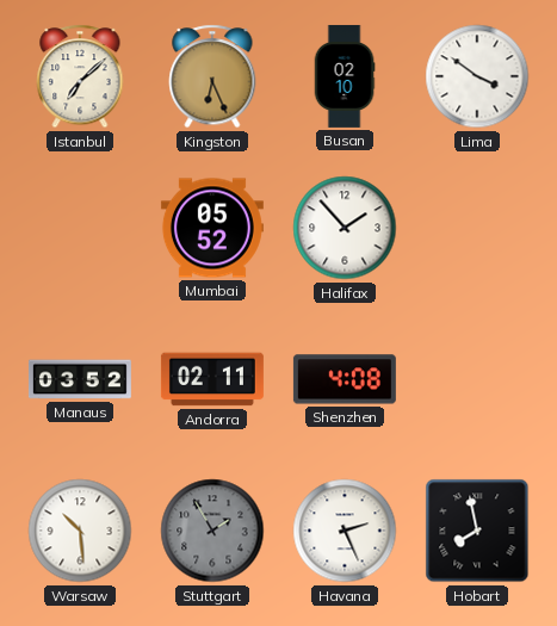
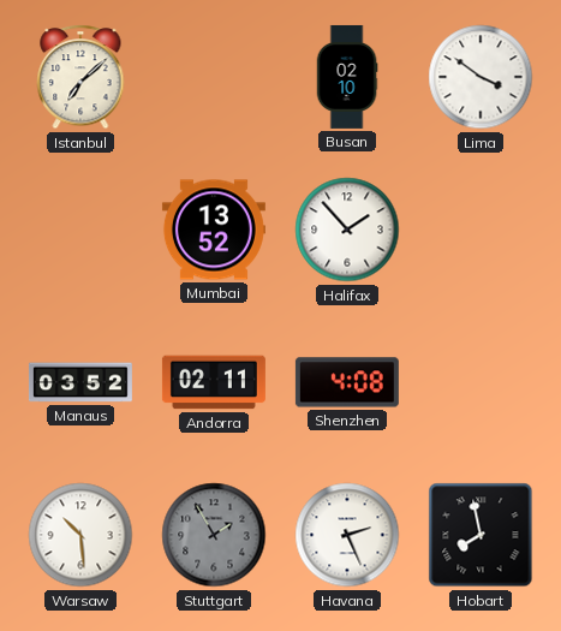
Kingston: 6:26 -> none
Mumbai: 05:52 -> 13:52
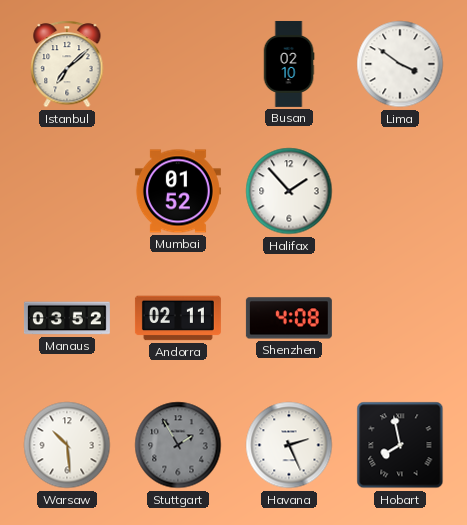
Mumbai: 13:52 -> 01:52
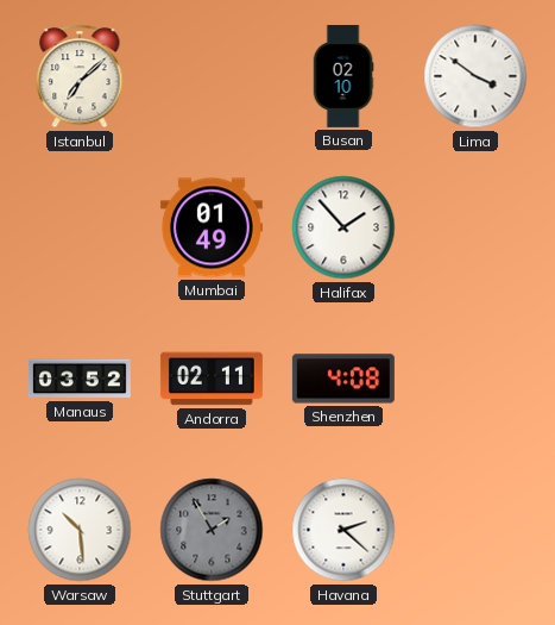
Mumbai: 01:52 -> 01:49
Havana: 2:26 -> 2:22
Hobart: 7:58 -> none
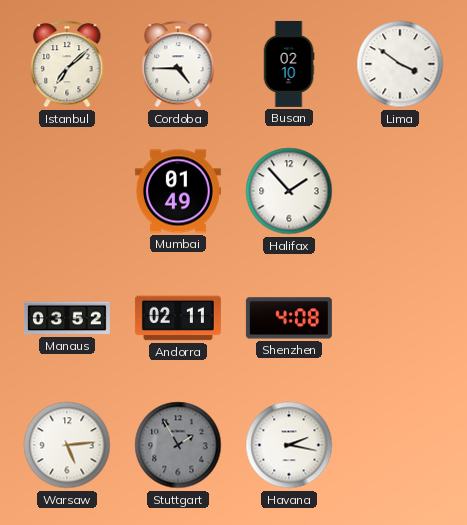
Cordoba: none -> 4:45
Warsaw: 10:29 -> 5:14
Havana: 2:22 -> 2:17
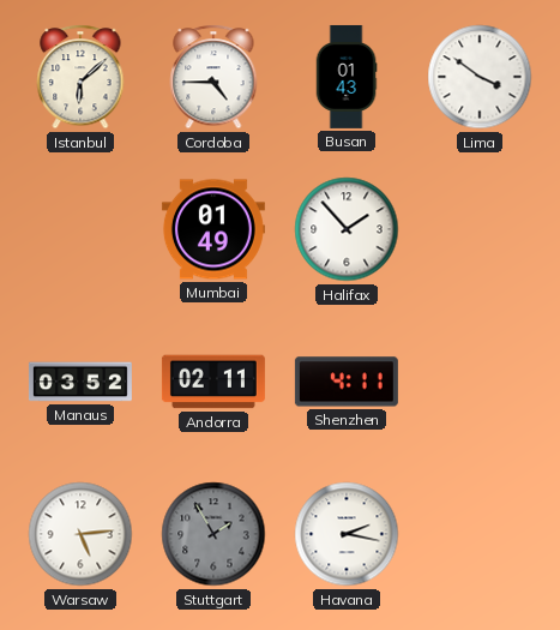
Istanbul: 7:08 -> 6:08
Busan: 02:10 -> 01:43
Shenzhen: 4:08 -> 4:11
